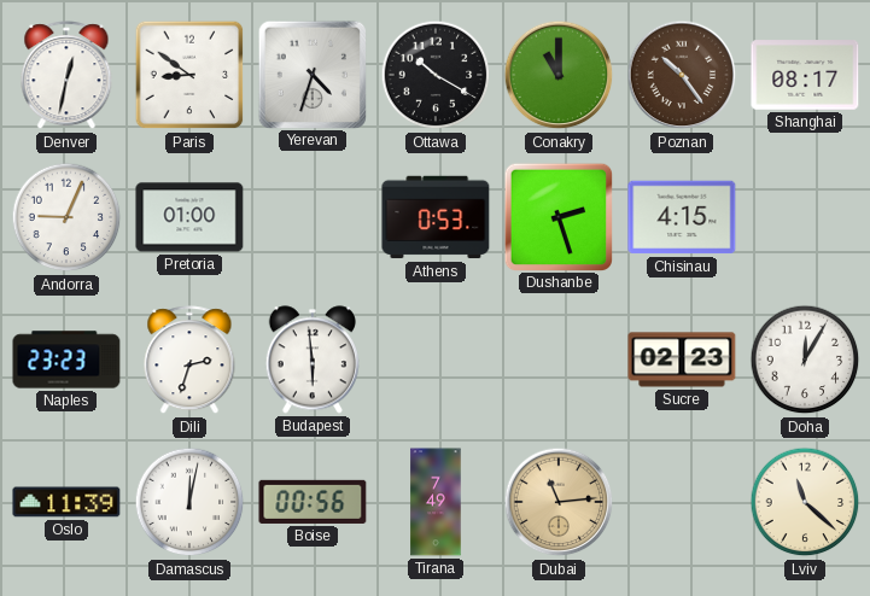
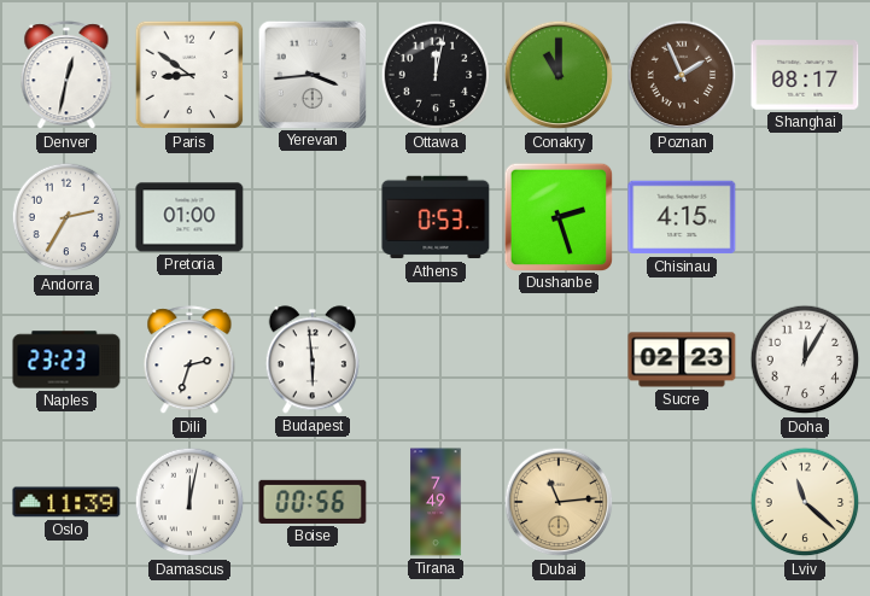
Yerevan: 4:33 -> 3:44
Ottawa: 10:20 -> 12:02
Poznan: 10:24 -> 1:56
Andorra: 9:04 -> 2:35
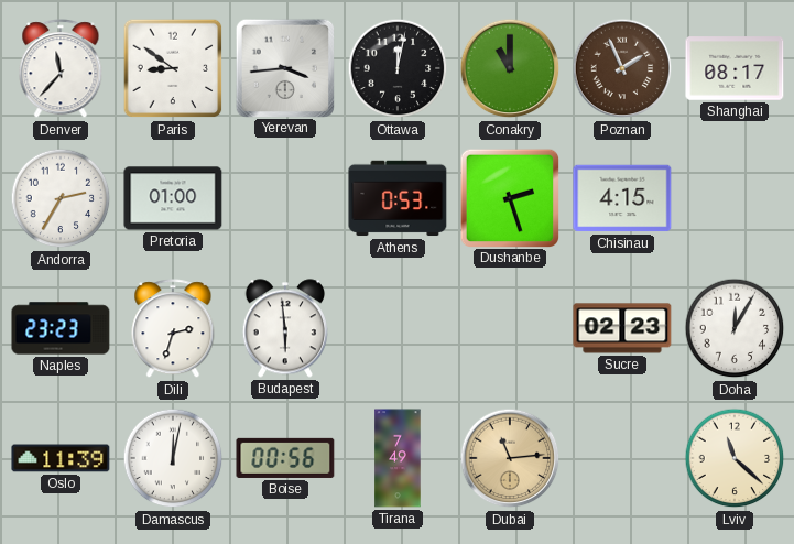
Denver: 12:32 -> 11:37
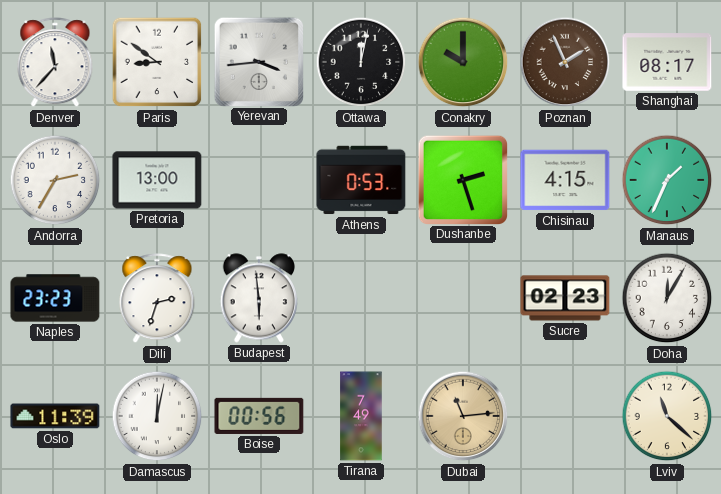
Conakry: 11:00 -> 10:00
Pretoria: 01:00 -> 13:00
Manaus: none -> 1:34
